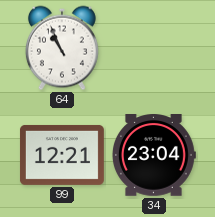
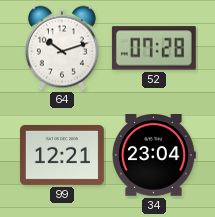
64: 10:56 -> 10:12
52: none -> 07:28
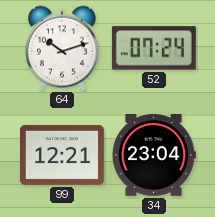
52: 07:28 -> 07:24
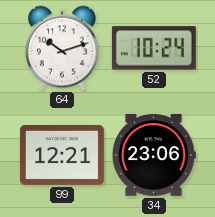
52: 07:24 -> 10:24
34: 23:04 -> 23:06
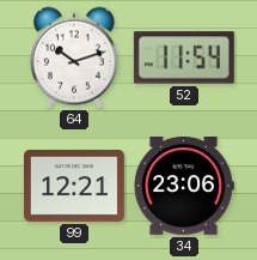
52: 10:24 -> 11:54
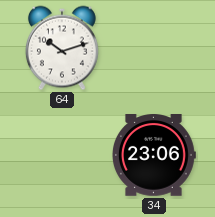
52: 11:54 -> none
99: 12:21 -> none
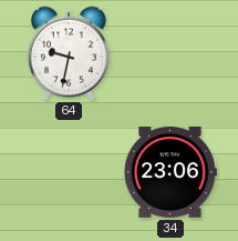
64: 10:12 -> 9:32
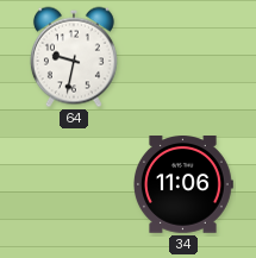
34: 23:06 -> 11:06
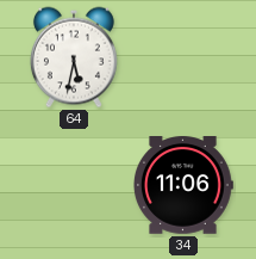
64: 9:32 -> 5:32
